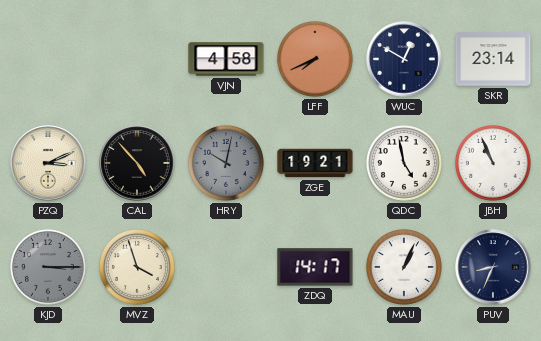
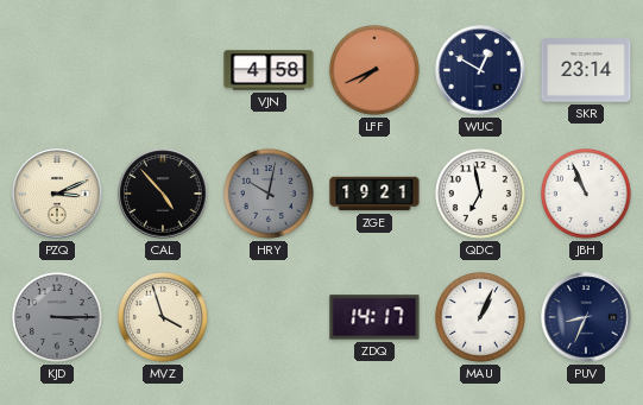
QDC: 4:58 -> 6:58
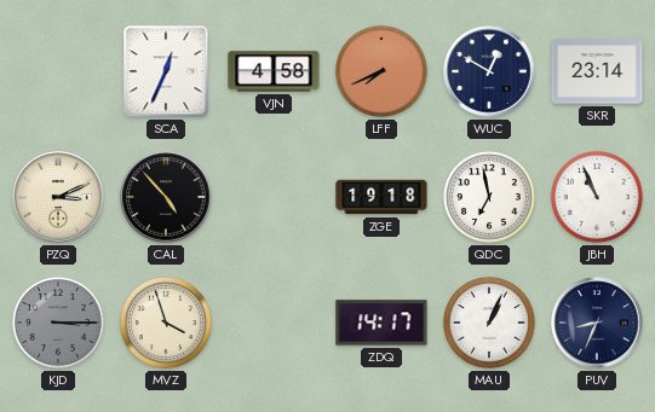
SCA: none -> 12:34
HRY: 10:02 -> none
ZGE: 19:21 -> 19:18
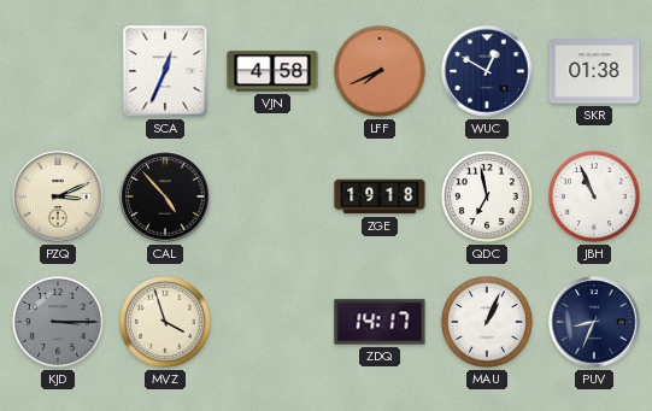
SKR: 23:14 -> 01:38
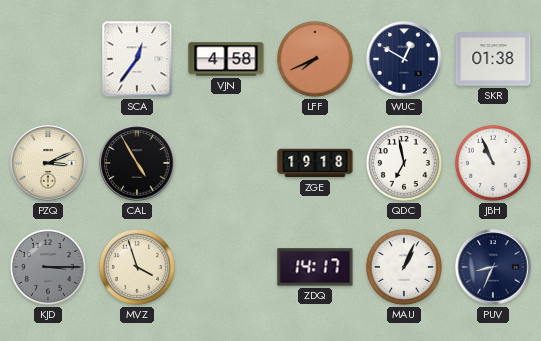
SCA: 12:34 -> 12:36
CAL: 4:53 -> 4:55
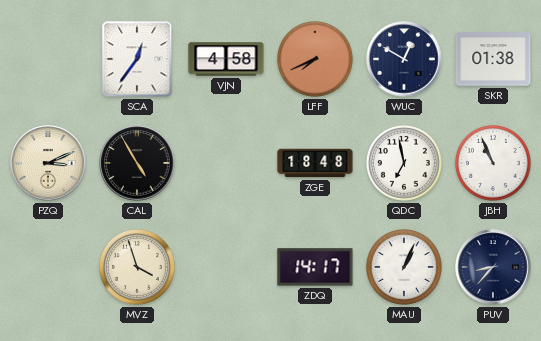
ZGE: 19:18 -> 18:48
KJD: 3:15 -> none
PUV: 8:34 -> 8:37
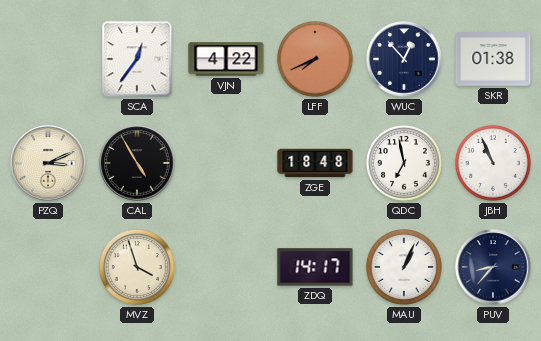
VJN: 4:58 -> 4:22
WUC: 12:50 -> 12:53
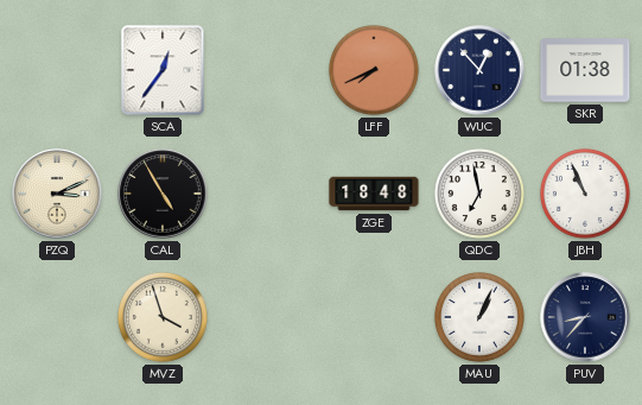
VJN: 4:22 -> none
ZDQ: 14:17 -> none
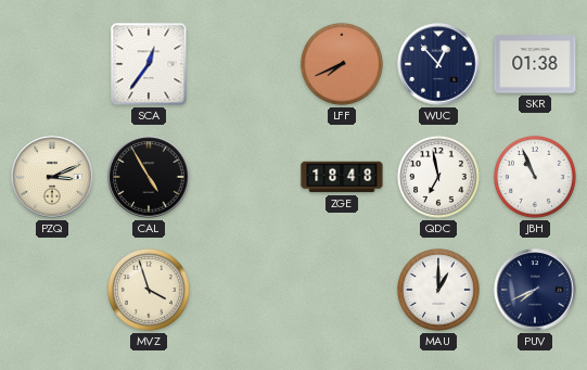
MAU: 1:04 -> 1:00
PUV: 8:37 -> 7:41
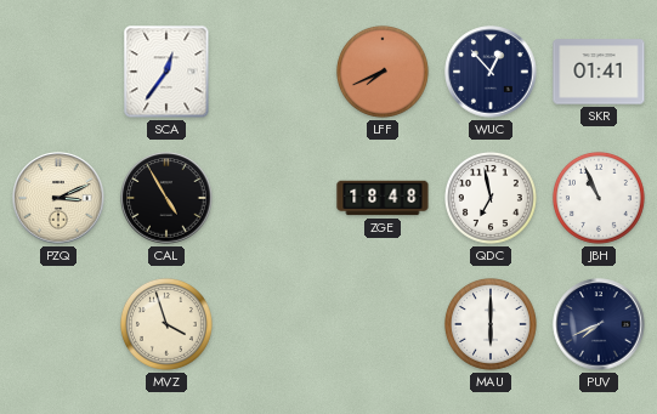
SKR: 01:38 -> 01:41
MAU: 1:00 -> 6:00
